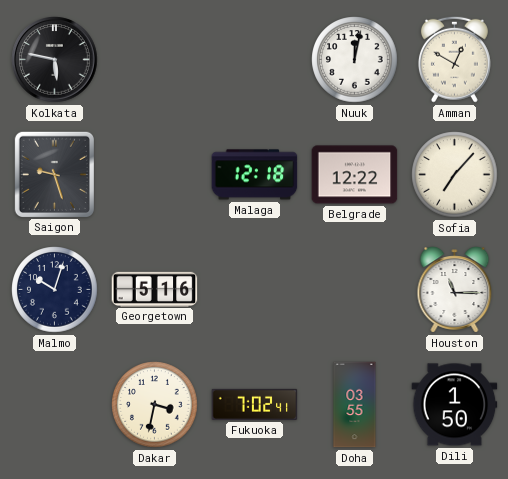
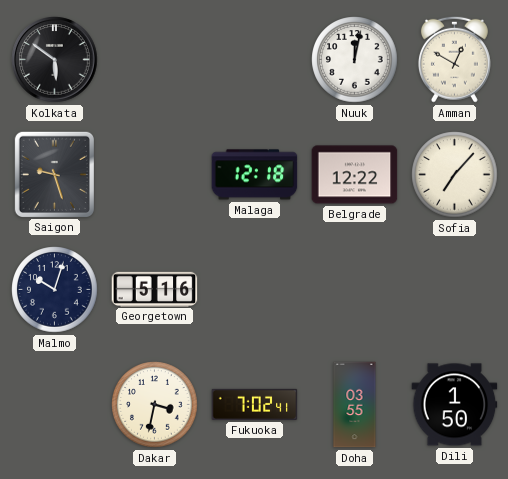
Kolkata: 5:47 -> 5:51
Houston: 11:15 -> none
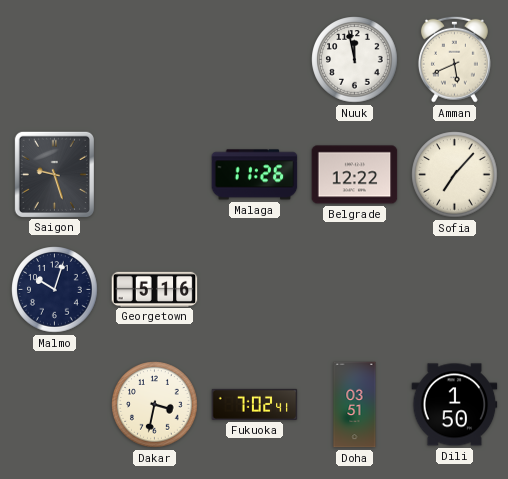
Kolkata: 5:51 -> none
Nuuk: 12:02 -> 11:58
Amman: 12:50 -> 5:41
Malaga: 12:18 -> 11:26
Doha: 03:55 -> 03:51
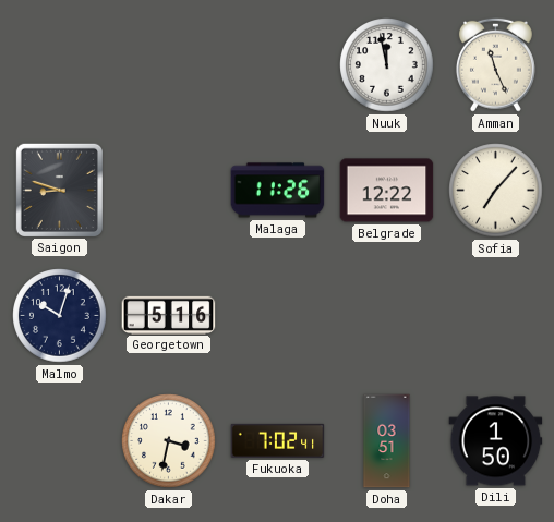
Amman: 5:41 -> 11:26
Saigon: 9:27 -> 8:48
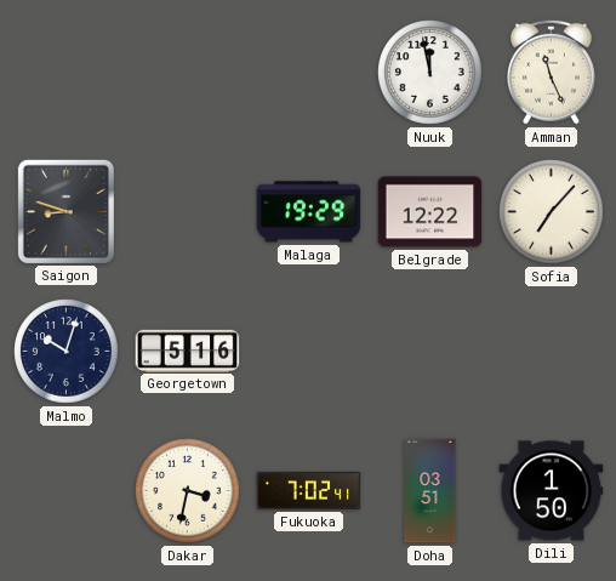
Malaga: 11:26 -> 19:29
